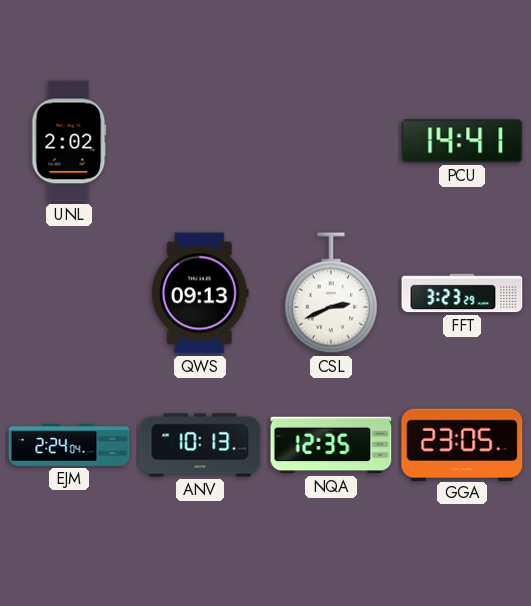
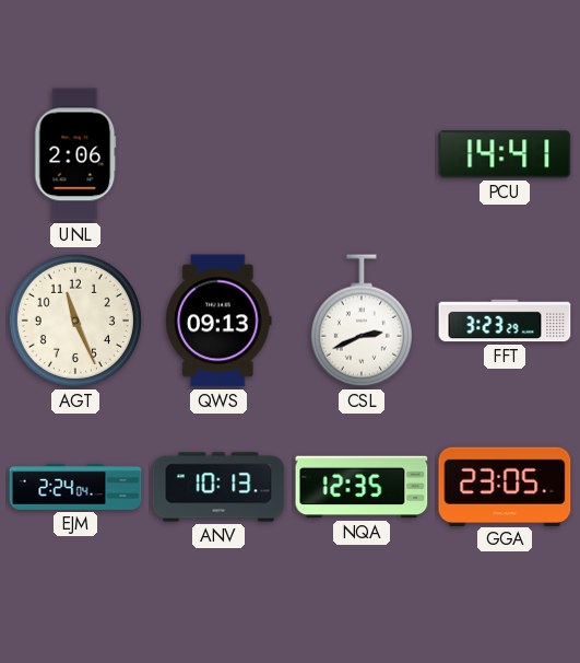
UNL: 2:02 -> 2:06
AGT: none -> 11:26
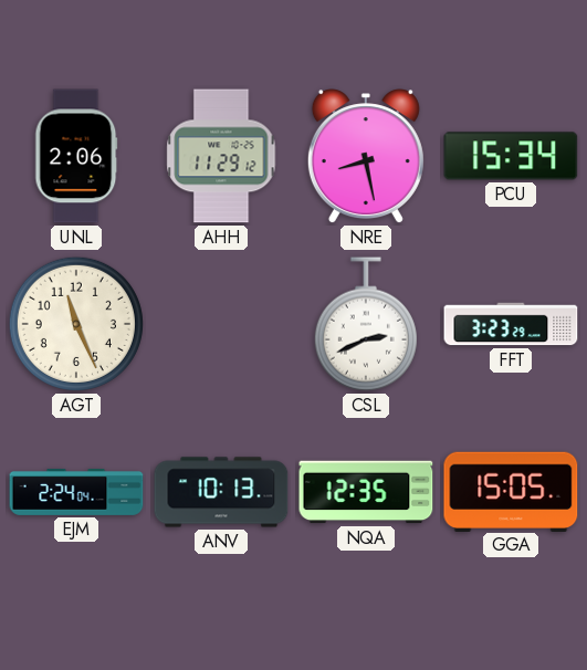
AHH: none -> 11:29
NRE: none -> 8:28
PCU: 14:41 -> 15:34
QWS: 09:13 -> none
GGA: 23:05 -> 15:05
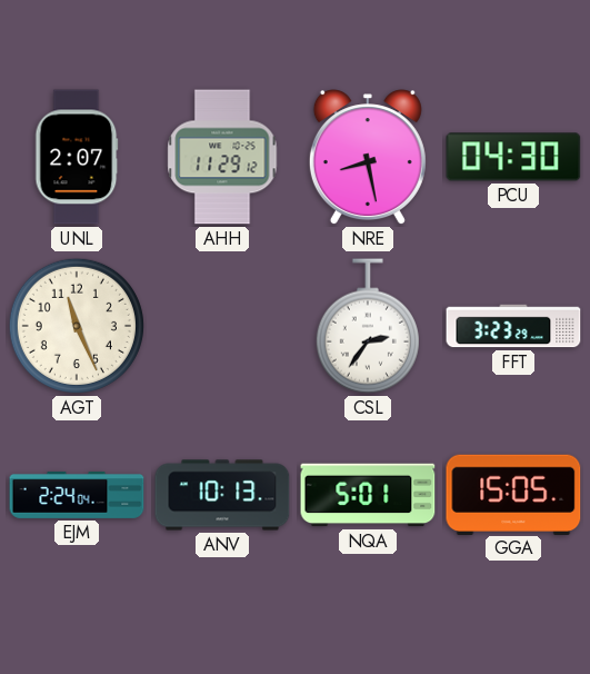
UNL: 2:06 -> 2:07
PCU: 15:34 -> 04:30
CSL: 2:41 -> 2:36
NQA: 12:35 -> 5:01
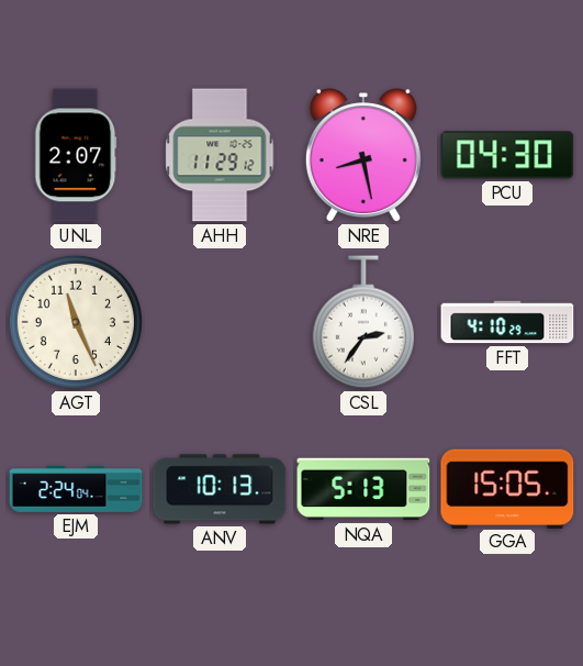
FFT: 3:23 -> 4:10
NQA: 5:01 -> 5:13
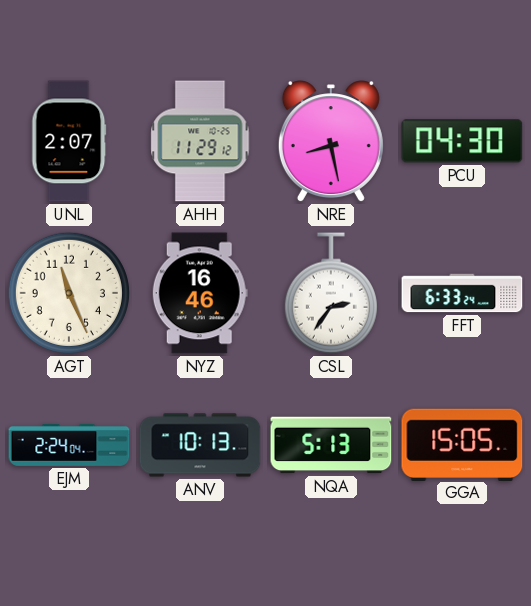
NYZ: none -> 16:46
FFT: 4:10 -> 6:33
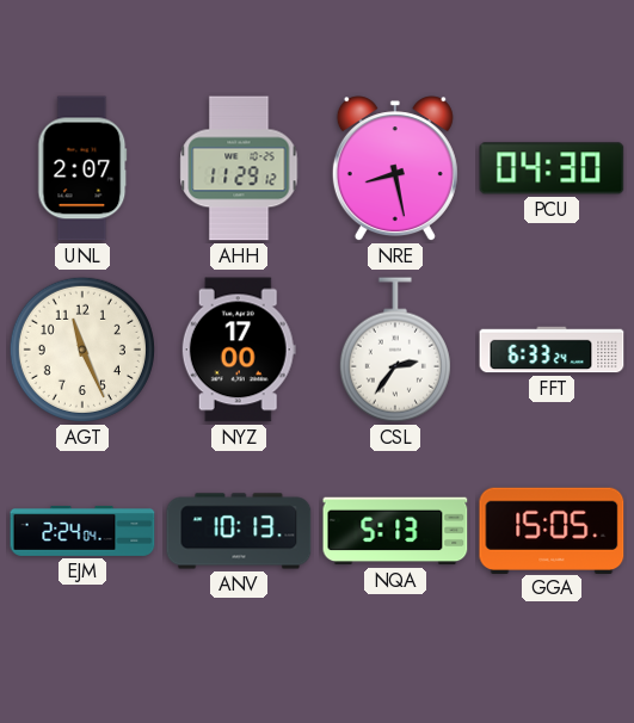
NYZ: 16:46 -> 17:00
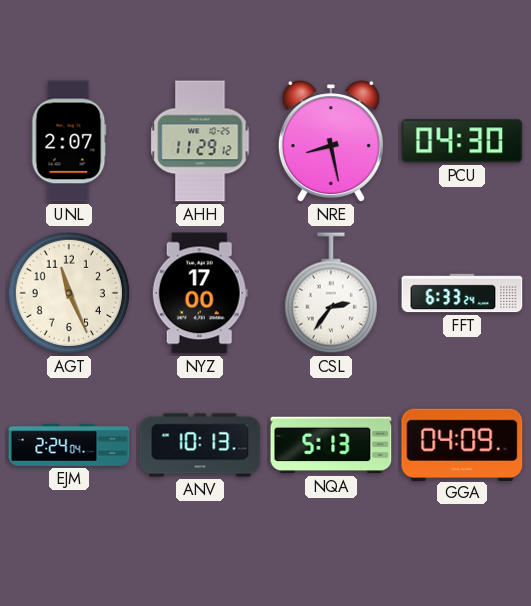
GGA: 15:05 -> 04:09
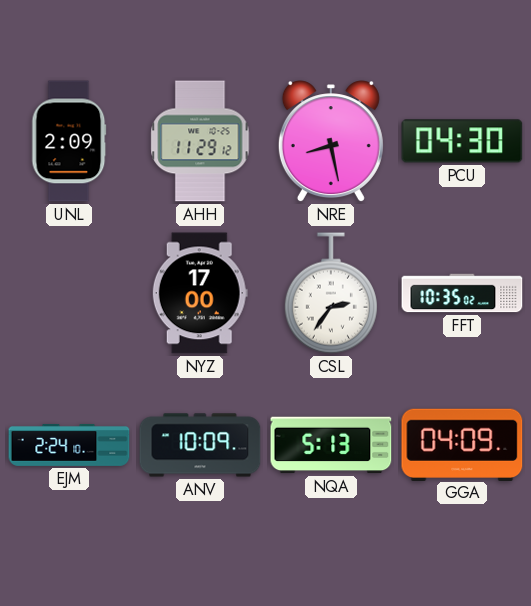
UNL: 2:07 -> 2:09
AGT: 11:26 -> none
FFT: 6:33 -> 10:35
EJM: 2:24:04 -> 2:24:10
ANV: 10:13 -> 10:09
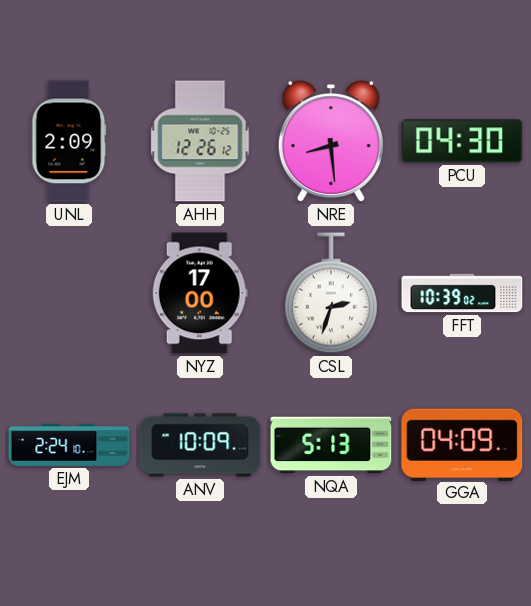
AHH: 11:29 -> 12:26
NRE: 8:28 -> 8:29
CSL: 2:36 -> 2:33
FFT: 10:35 -> 10:39
